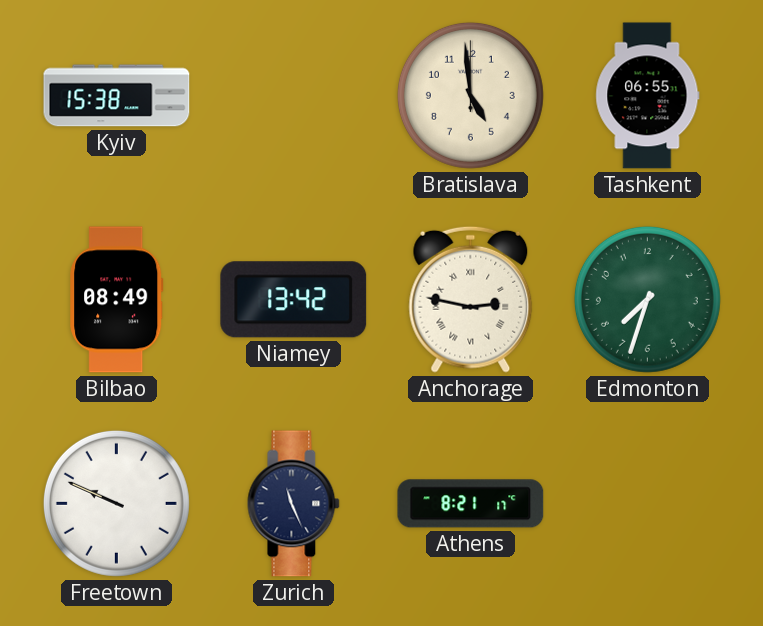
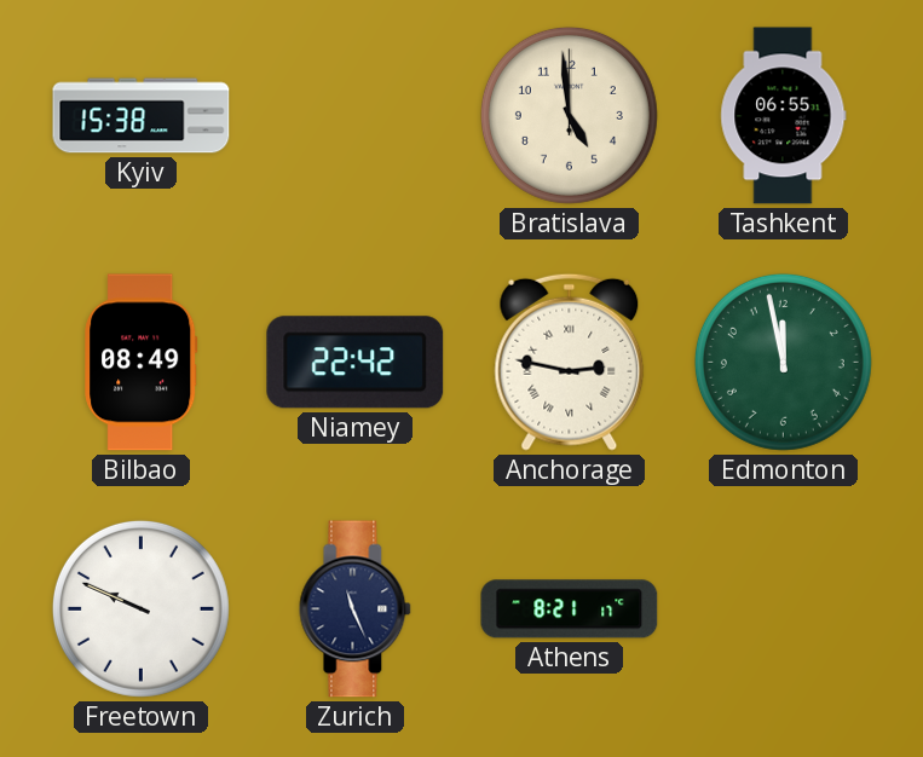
Niamey: 13:42 -> 22:42
Edmonton: 7:33 -> 11:58
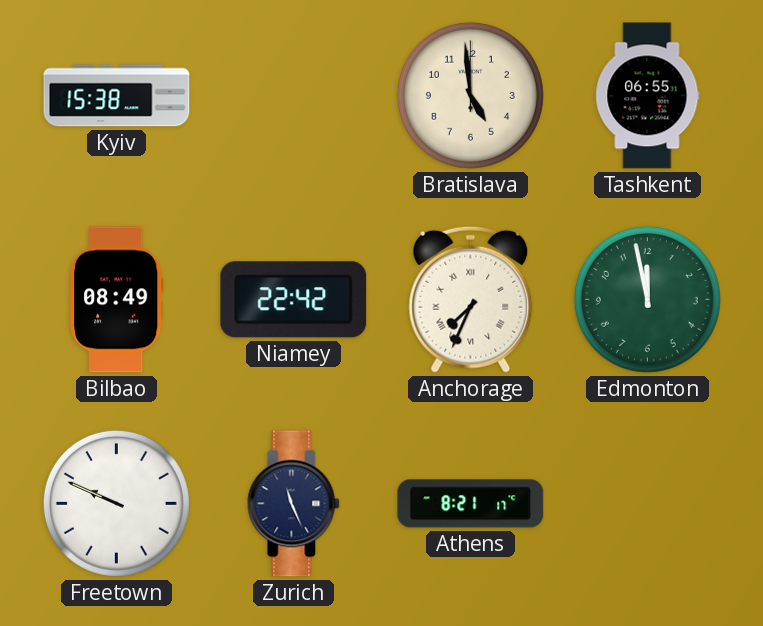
Anchorage: 2:47 -> 7:34
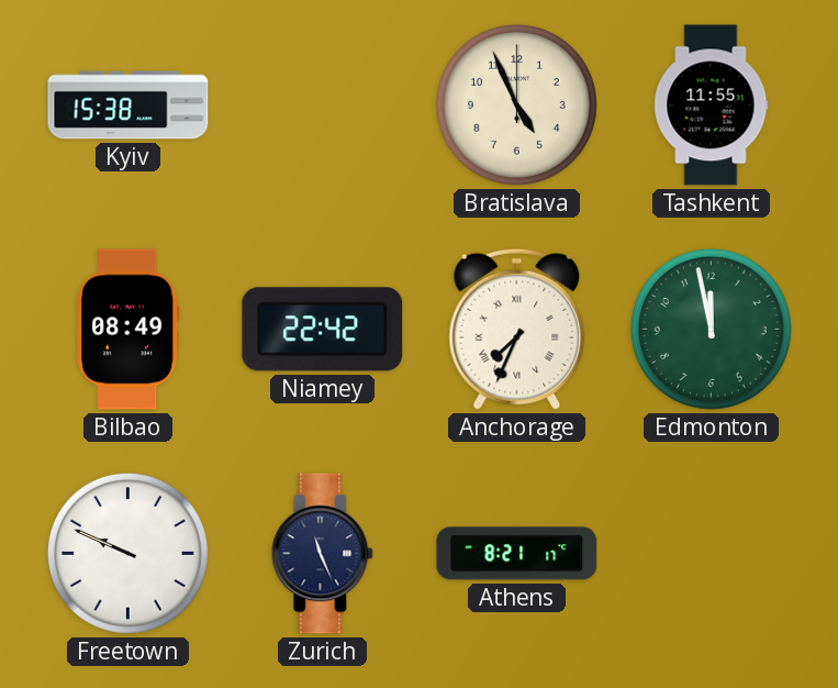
Bratislava: 4:59 -> 4:56
Tashkent: 06:55 -> 11:55
